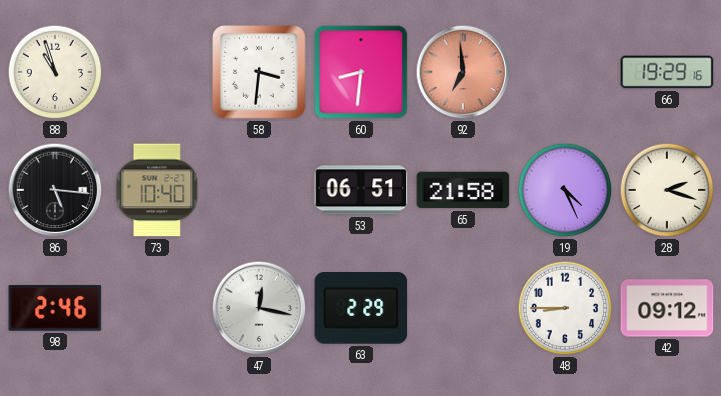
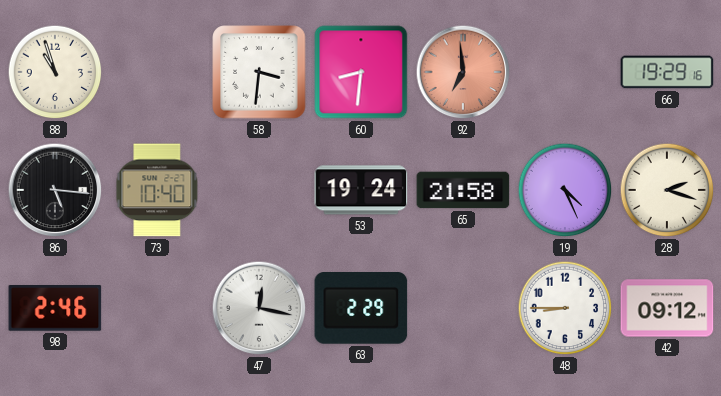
53: 06:51 -> 19:24
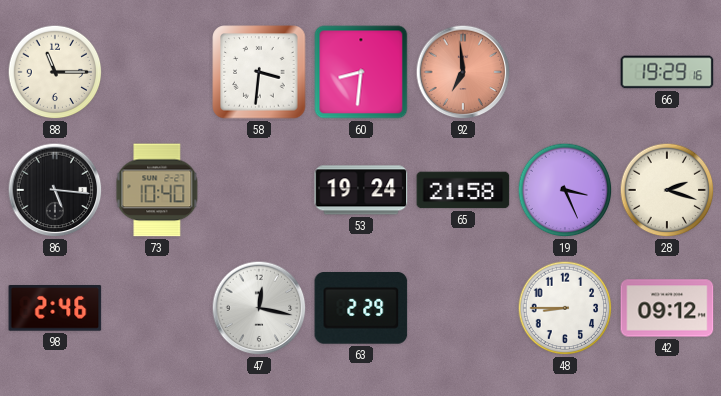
88: 10:57 -> 11:15
19: 4:26 -> 3:26
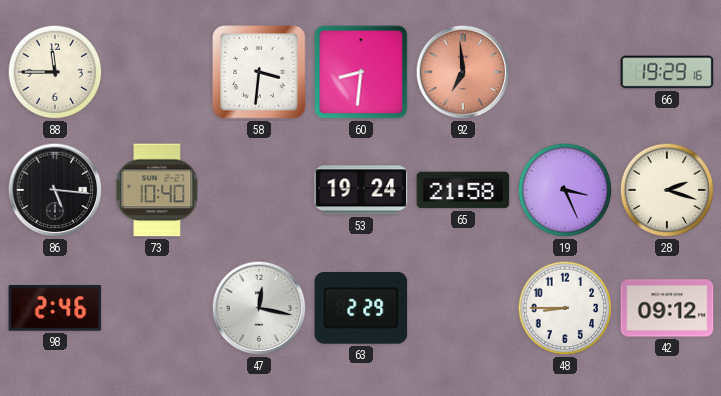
88: 11:15 -> 11:45
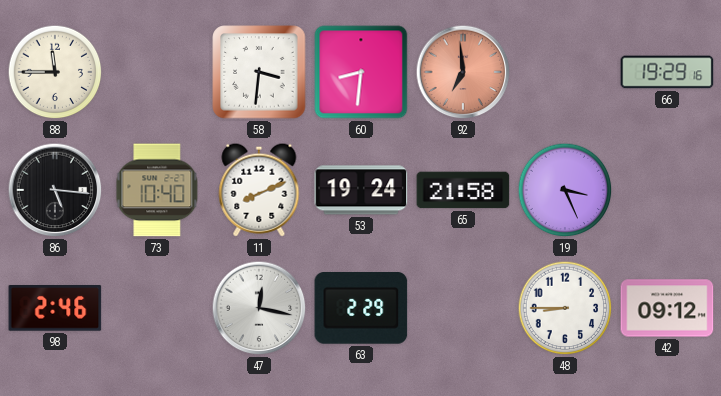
11: none -> 8:11
28: 2:18 -> none
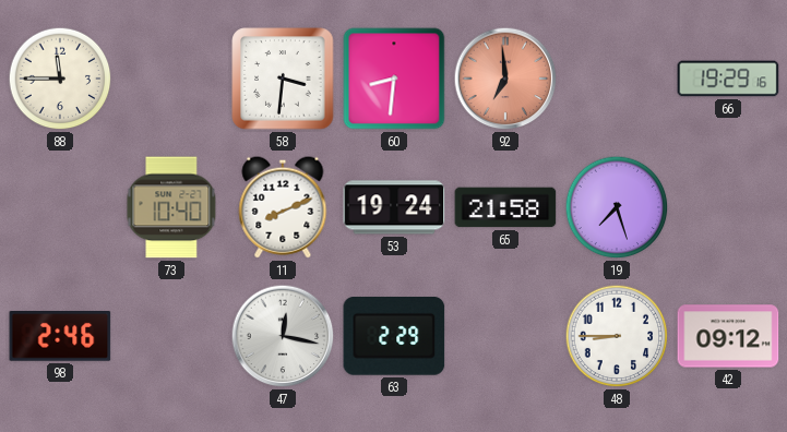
86: 5:16 -> none
19: 3:26 -> 7:27
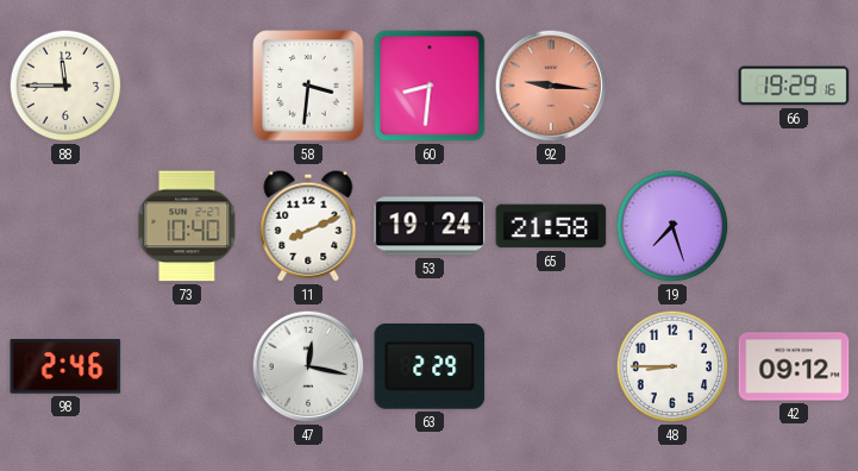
92: 6:59 -> 9:16
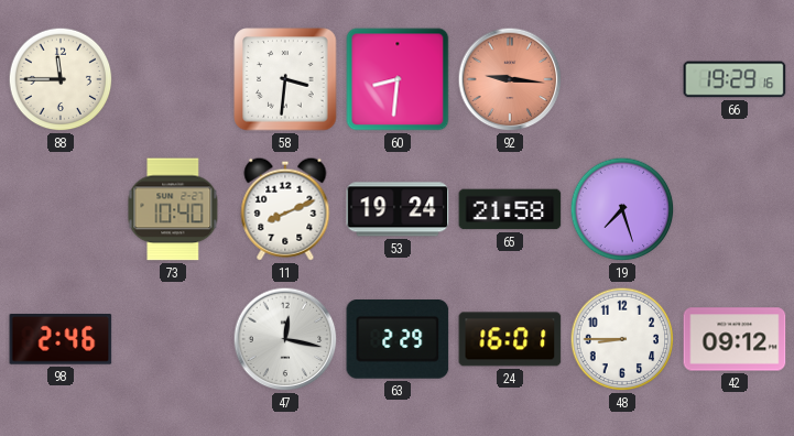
24: none -> 16:01
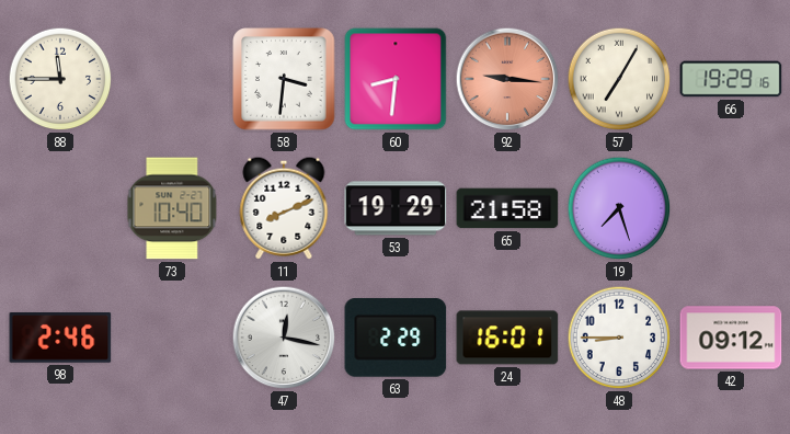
57: none -> 7:05
53: 19:24 -> 19:29
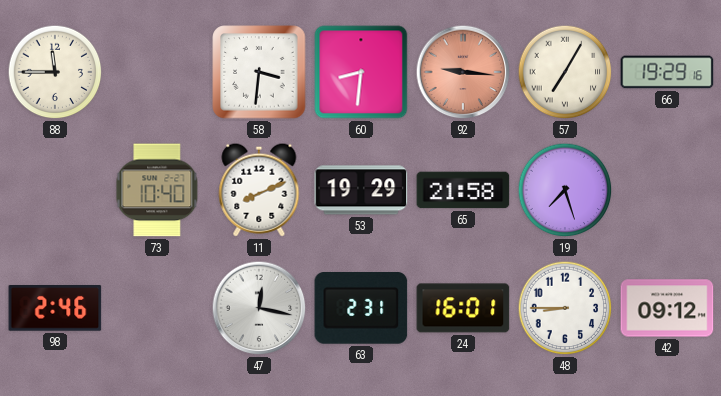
63: 2:29 -> 2:31
